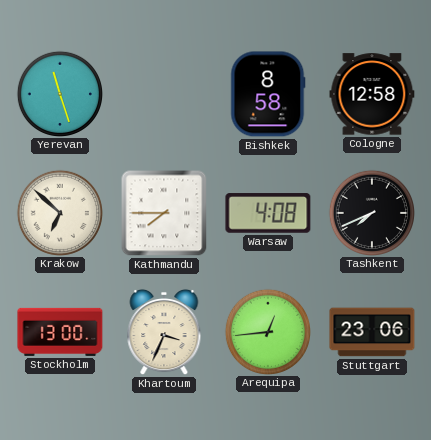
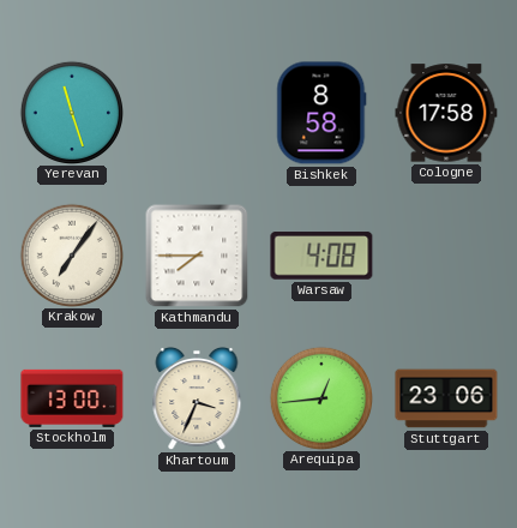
Cologne: 12:58 -> 17:58
Krakow: 6:52 -> 7:06
Tashkent: 7:41 -> none
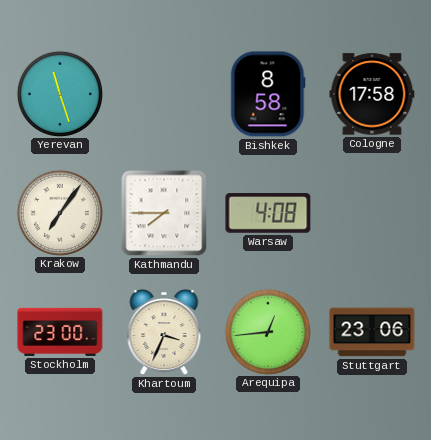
Stockholm: 13:00 -> 23:00
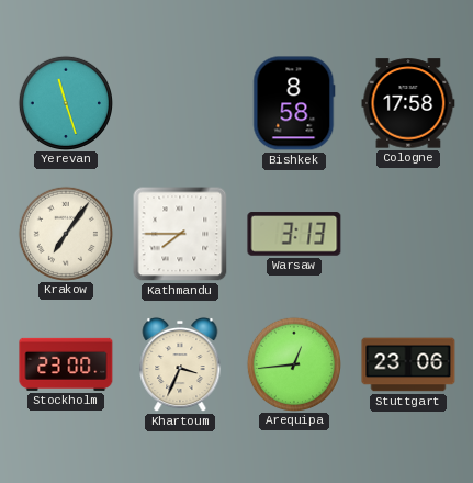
Warsaw: 4:08 -> 3:13
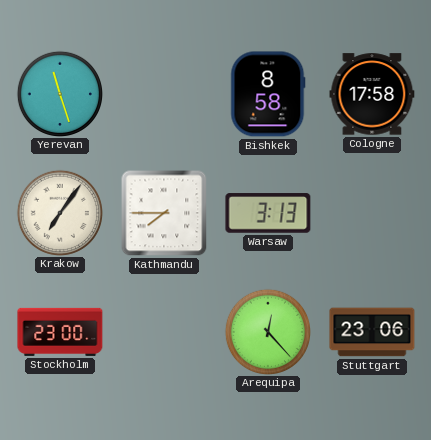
Khartoum: 3:34 -> none
Arequipa: 12:44 -> 12:23
